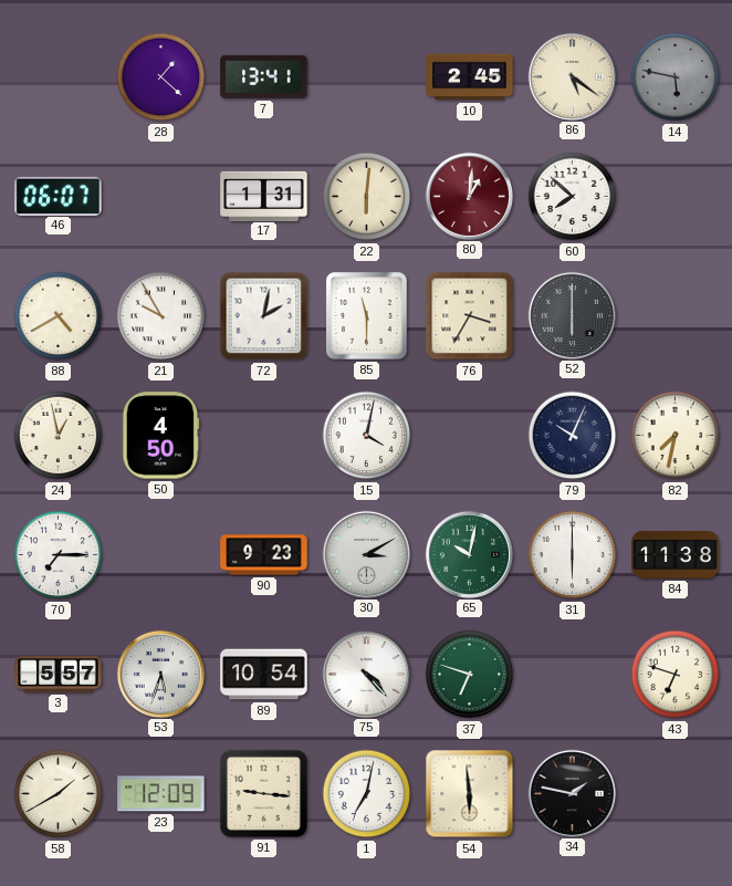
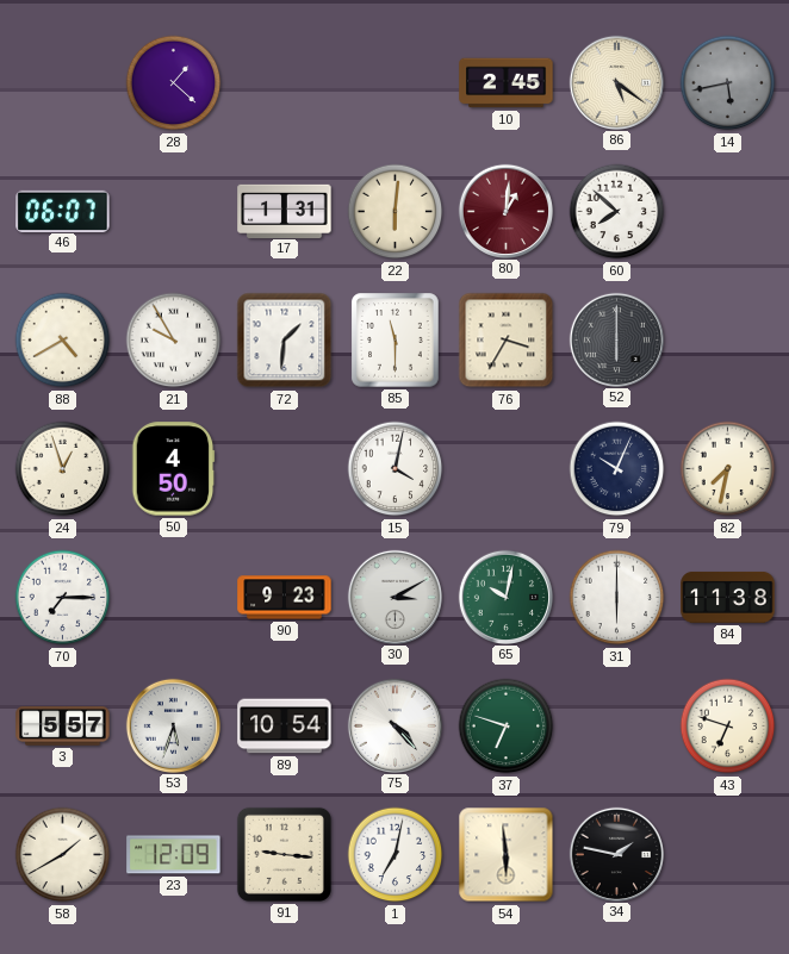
7: 13:41 -> none
14: 5:47 -> 5:43
72: 2:02 -> 1:31
24: 12:58 -> 12:57
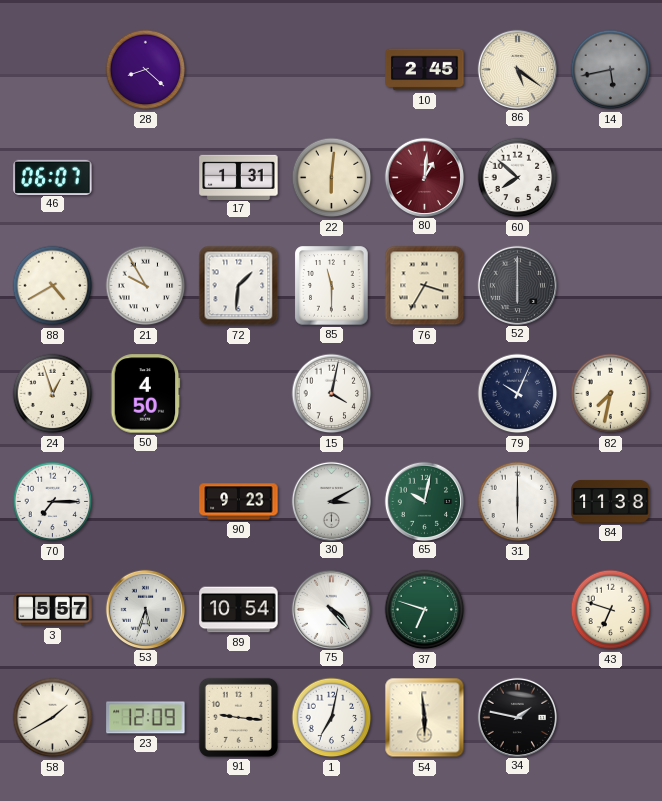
28: 1:22 -> 8:22
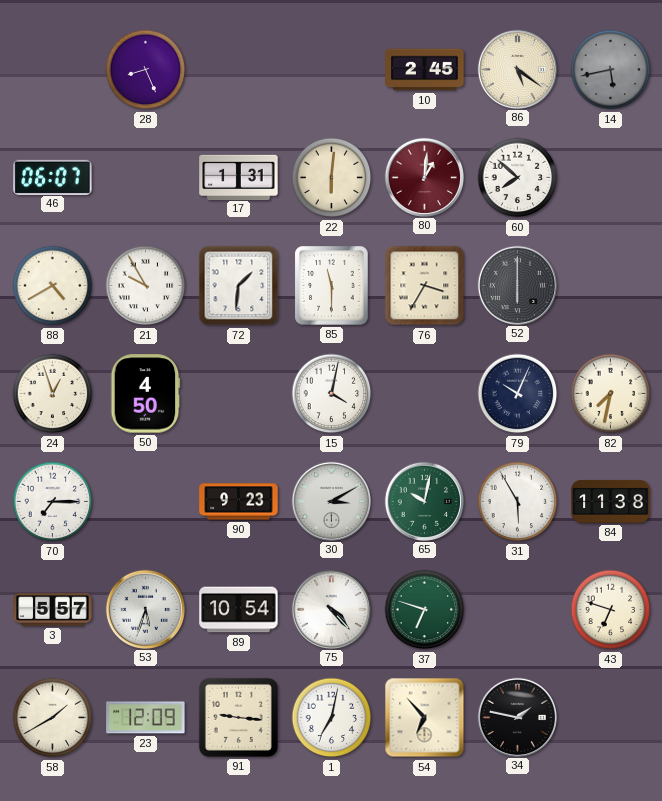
28: 8:22 -> 8:26
31: 6:00 -> 5:55
54: 5:59 -> 6:53
